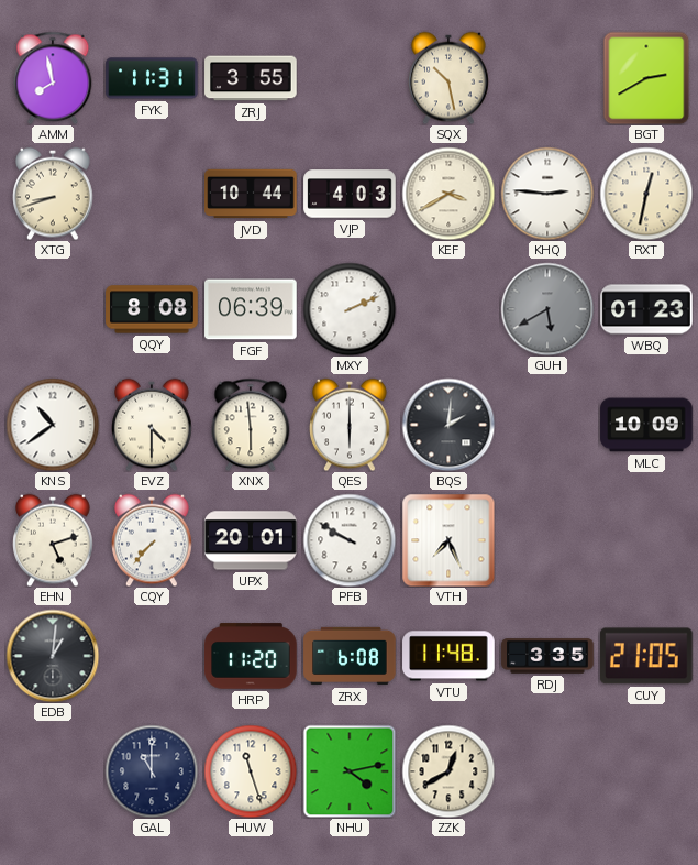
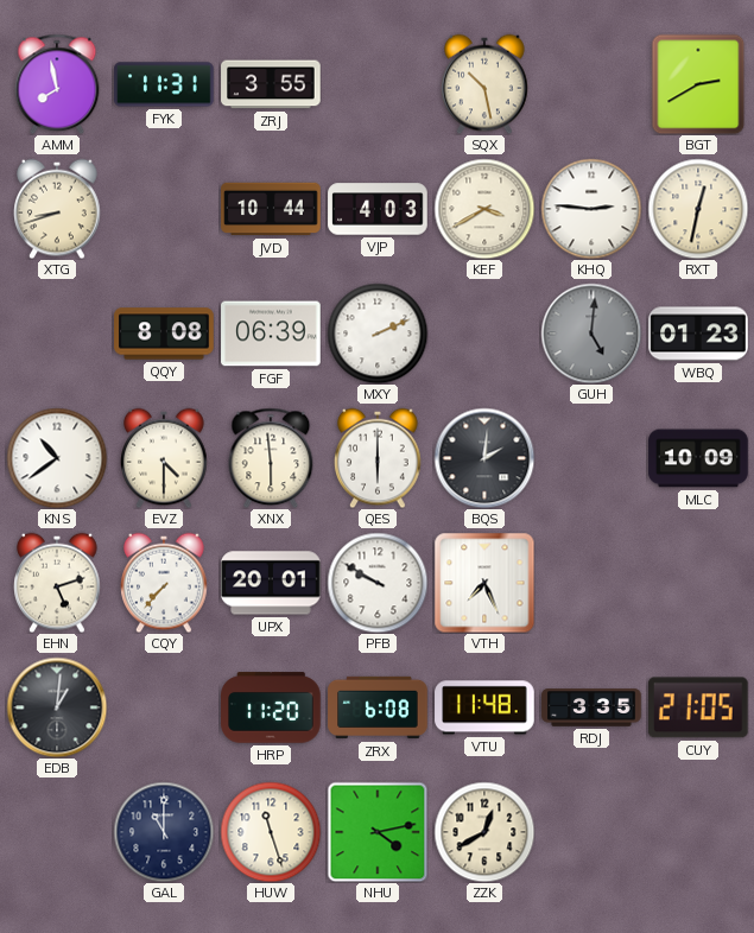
GUH: 5:40 -> 5:01
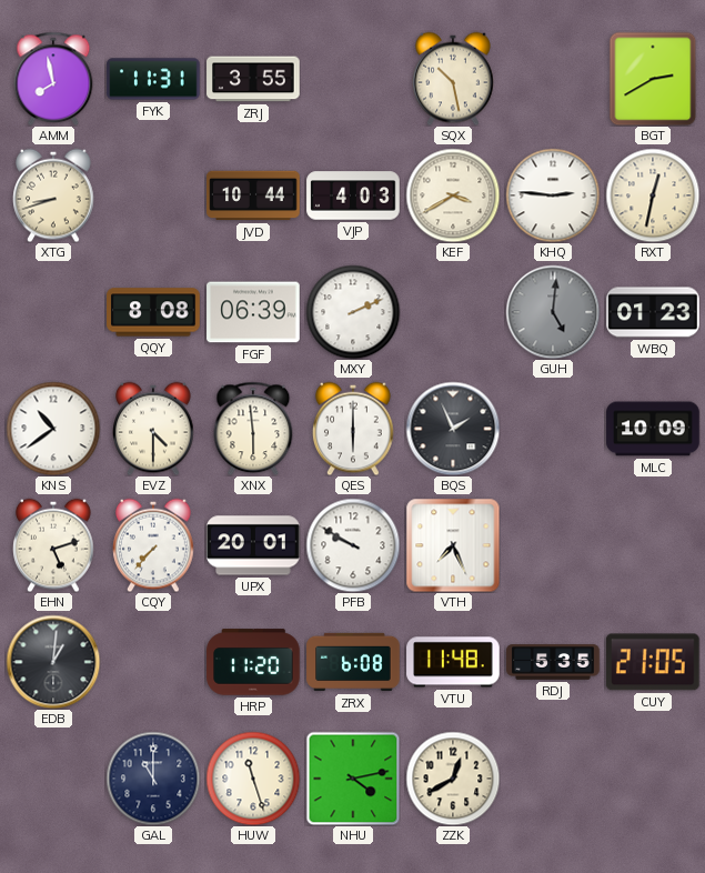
BQS: 2:01 -> 1:56
RDJ: 3:35 -> 5:35
